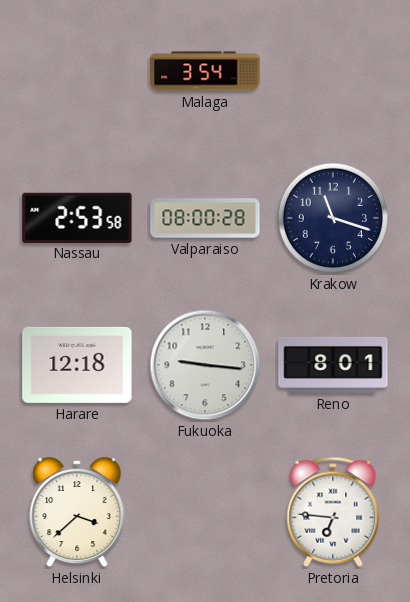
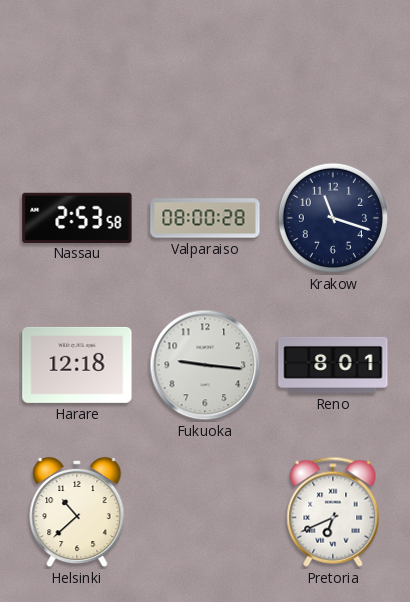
Malaga: 3:54 -> none
Helsinki: 3:38 -> 10:38
Pretoria: 6:46 -> 6:41
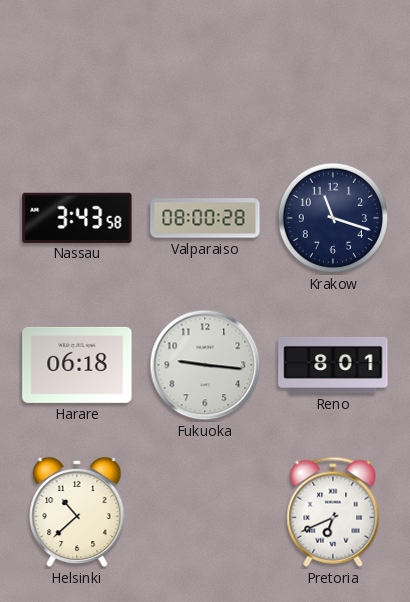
Nassau: 2:53 -> 3:43
Harare: 12:18 -> 06:18
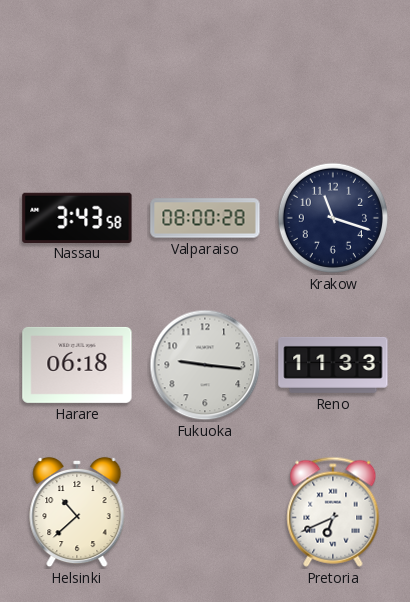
Reno: 8:01 -> 11:33
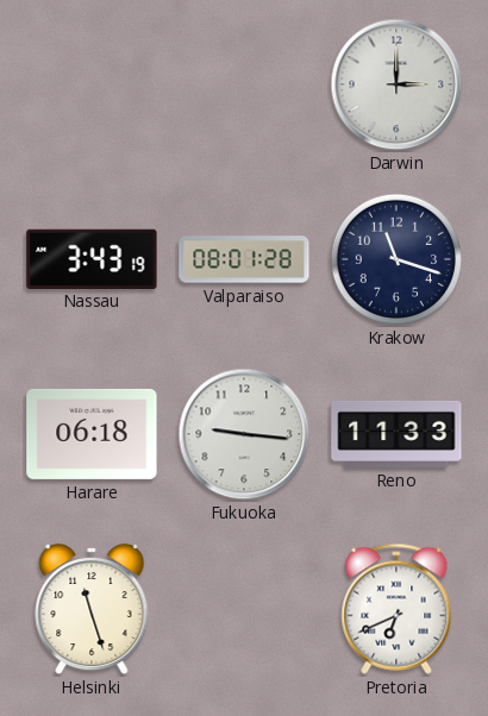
Darwin: none -> 3:00
Nassau: 3:43:58 -> 3:43:19
Valparaiso: 08:00 -> 08:01
Helsinki: 10:38 -> 11:27
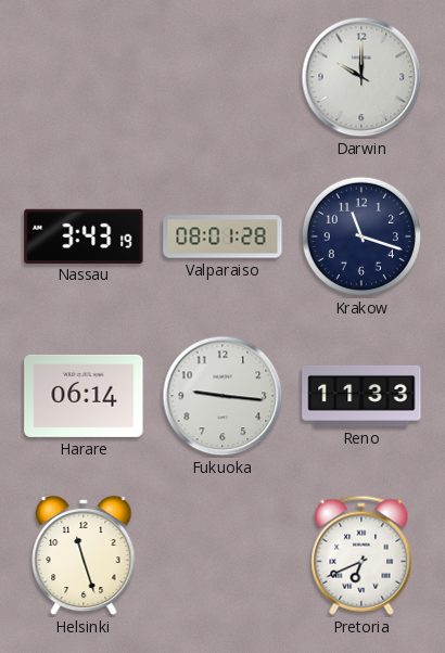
Darwin: 3:00 -> 10:00
Harare: 06:18 -> 06:14
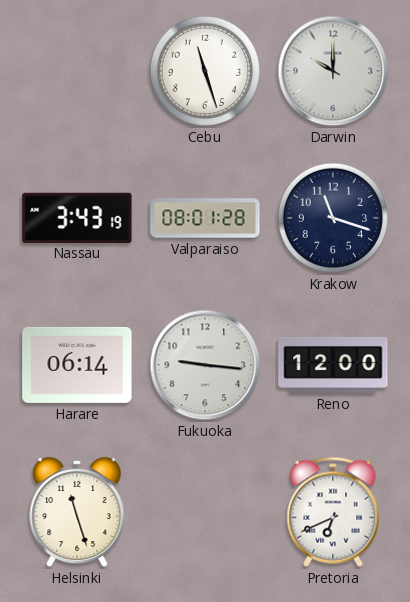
Cebu: none -> 11:27
Reno: 11:33 -> 12:00
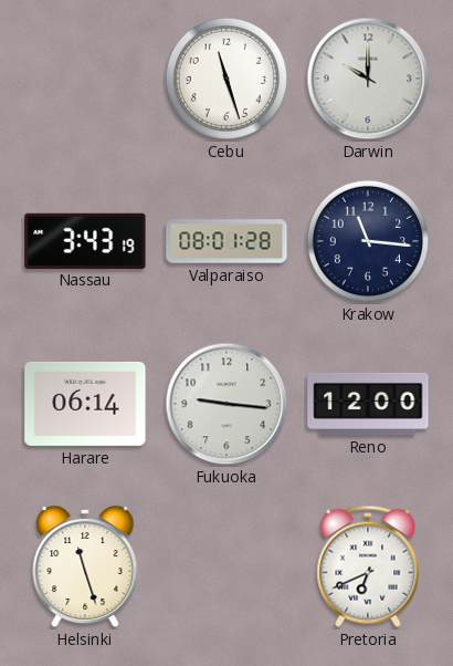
Krakow: 11:18 -> 11:16
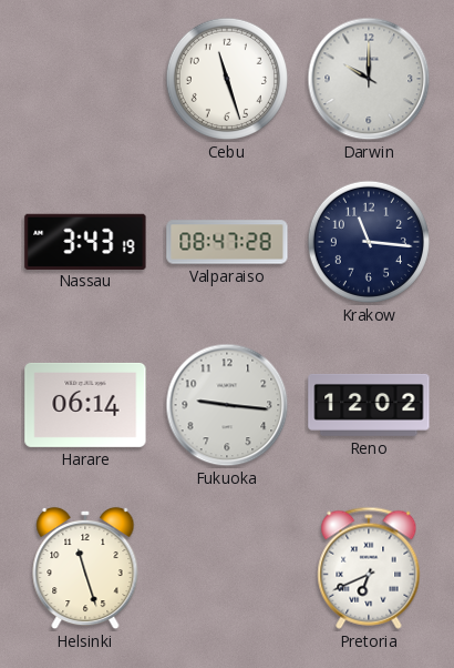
Valparaiso: 08:01 -> 08:47
Reno: 12:00 -> 12:02
